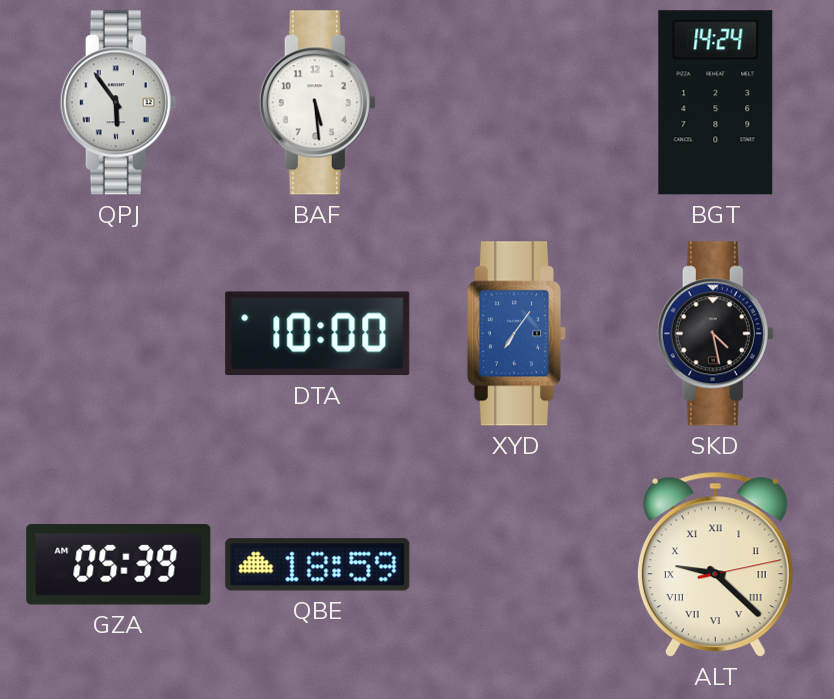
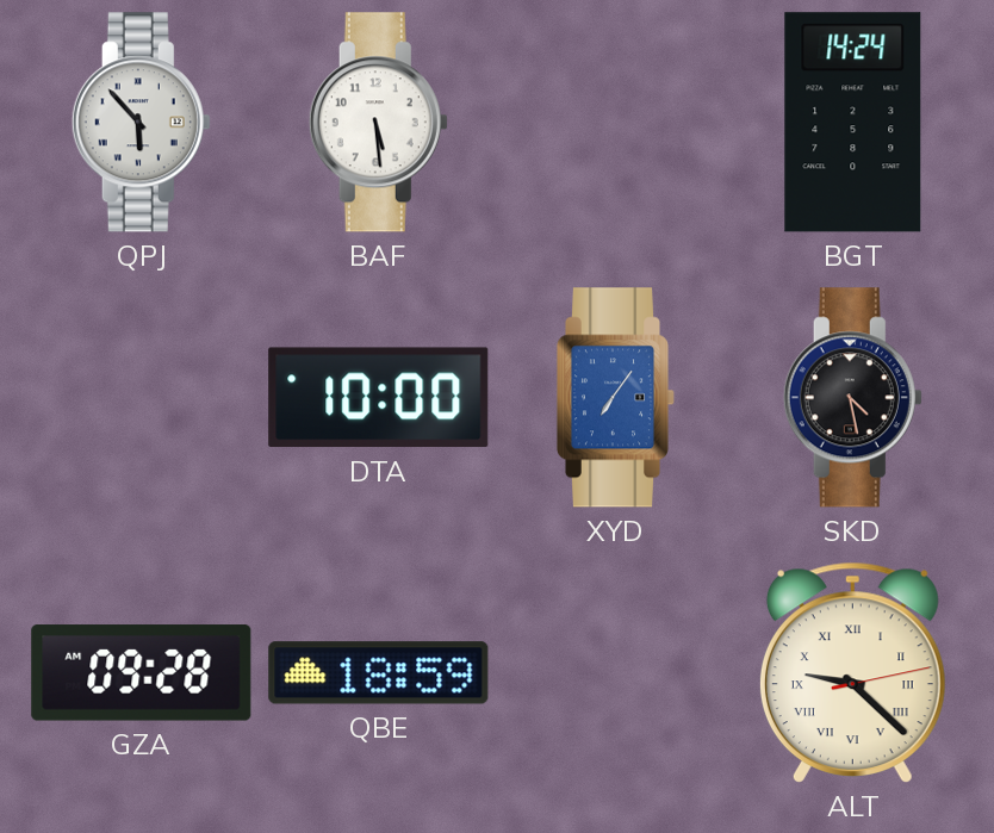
QPJ: 5:54 -> 5:53
GZA: 05:39 -> 09:28
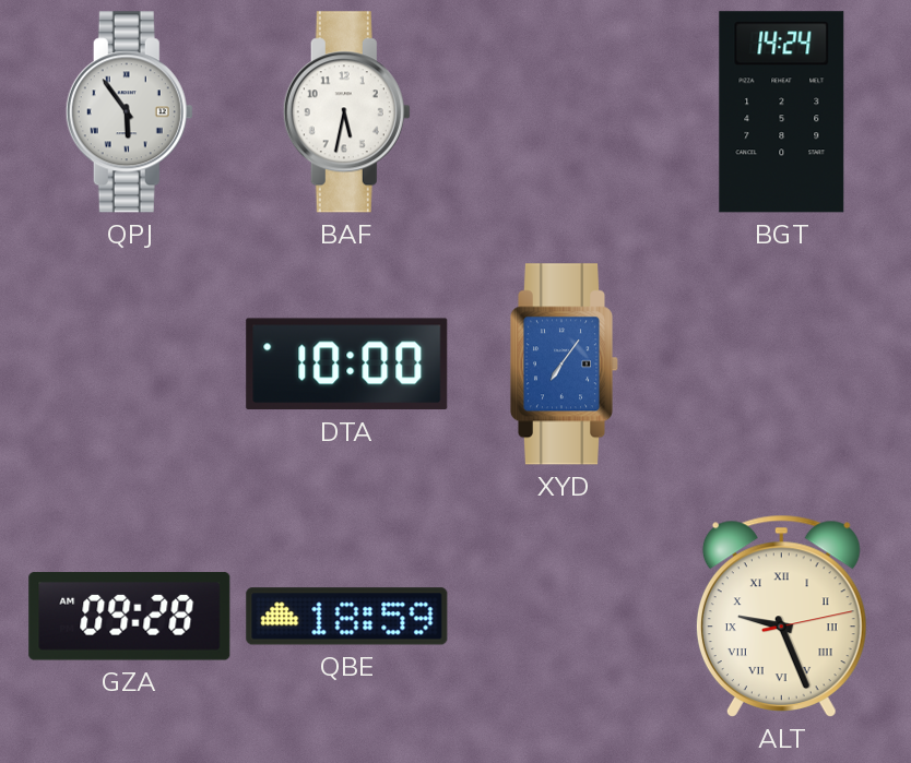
QPJ: 5:53 -> 5:54
BAF: 5:29 -> 5:32
SKD: 4:28 -> none
ALT: 9:22 -> 9:26
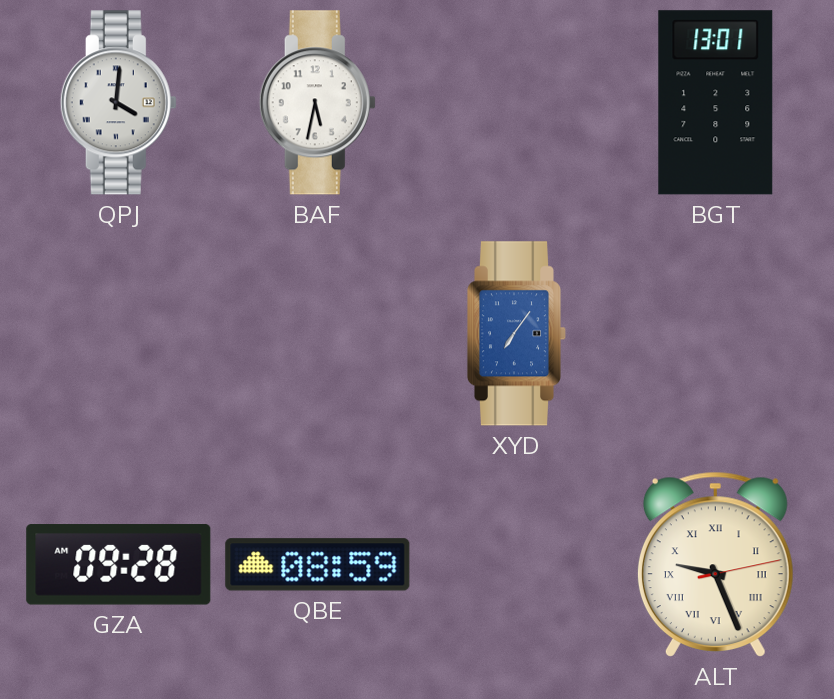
QPJ: 5:54 -> 4:01
BGT: 14:24 -> 13:01
DTA: 10:00 -> none
QBE: 18:59 -> 08:59
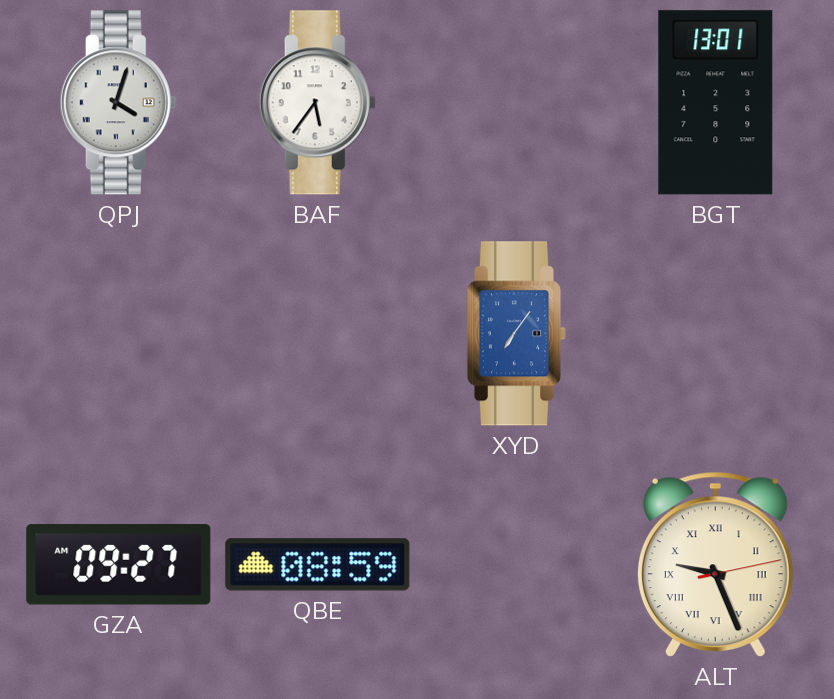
QPJ: 4:01 -> 4:03
BAF: 5:32 -> 5:36
GZA: 09:28 -> 09:27
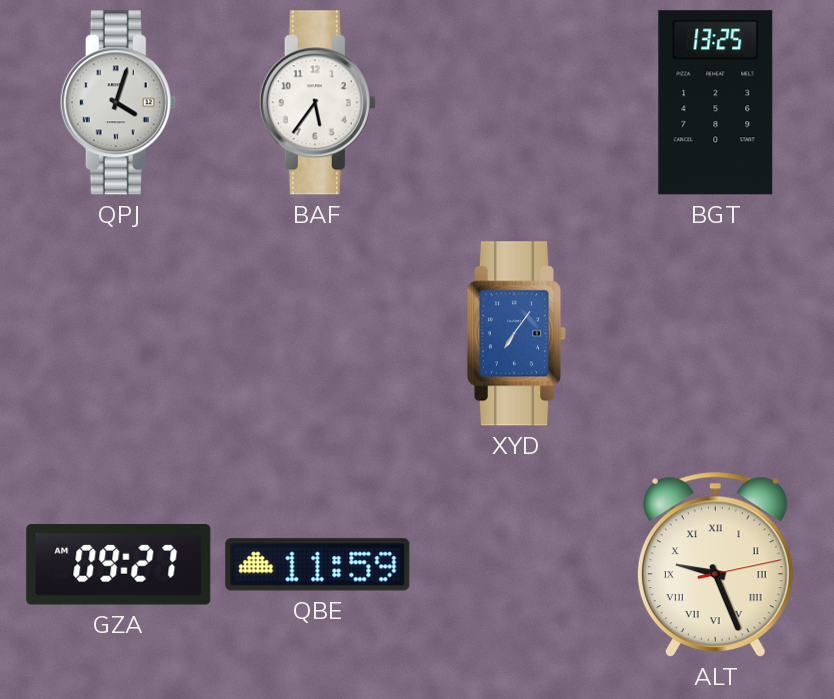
BGT: 13:01 -> 13:25
QBE: 08:59 -> 11:59
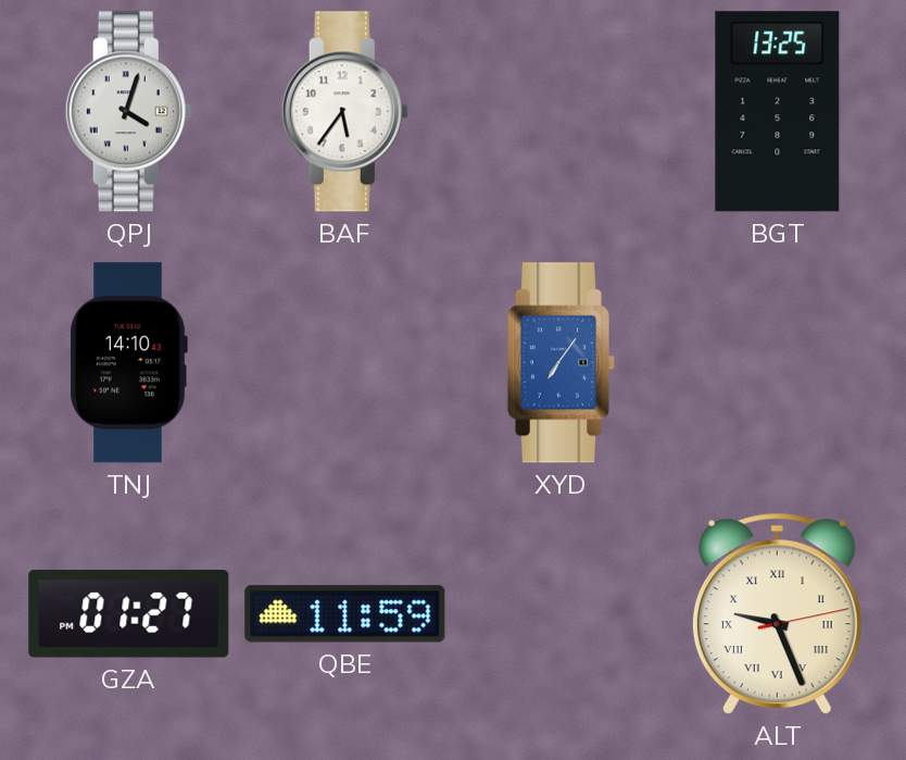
TNJ: none -> 14:10
GZA: 09:27 -> 01:27
